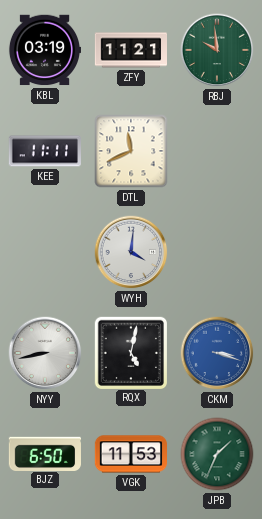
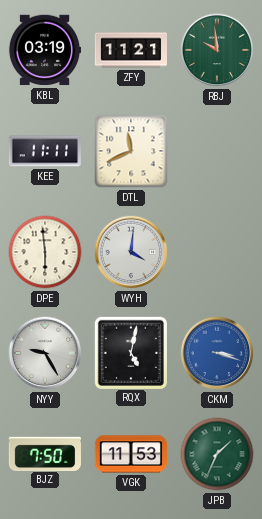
DPE: none -> 5:59
NYY: 8:43 -> 9:25
BJZ: 6:50 -> 7:50
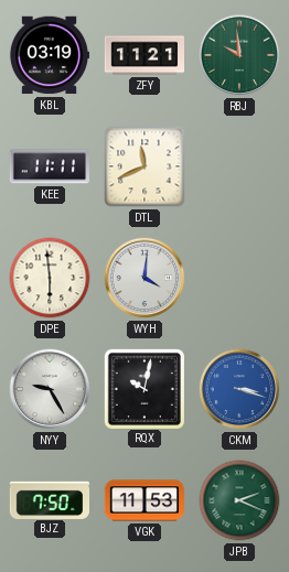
RQX: 5:02 -> 10:02
JPB: 1:34 -> 2:19
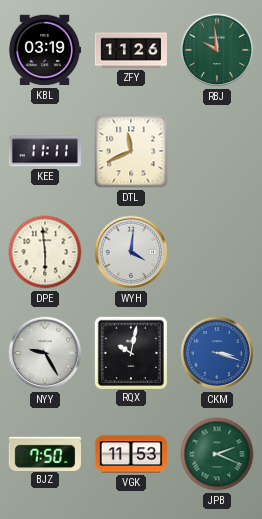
ZFY: 11:21 -> 11:26
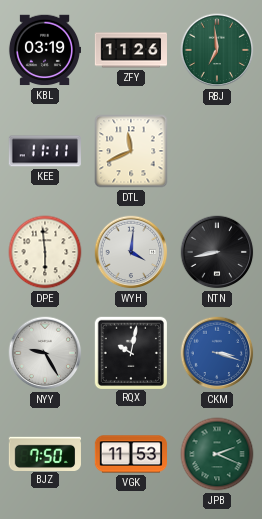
RBJ: 9:59 -> 6:59
NTN: none -> 8:43
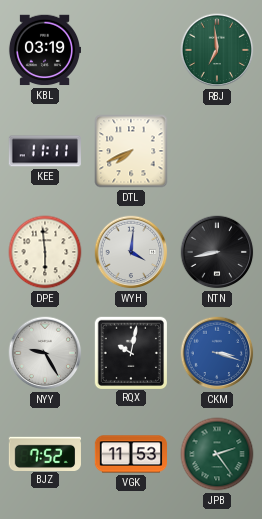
ZFY: 11:26 -> none
DTL: 11:41 -> 7:41
BJZ: 7:50 -> 7:52
JPB: 2:19 -> 2:24
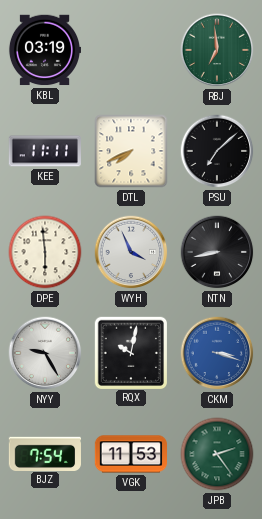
PSU: none -> 7:08
WYH: 4:01 -> 3:56
BJZ: 7:52 -> 7:54
